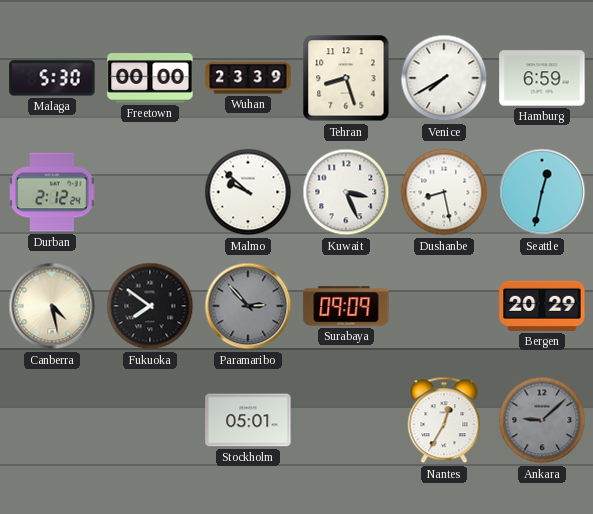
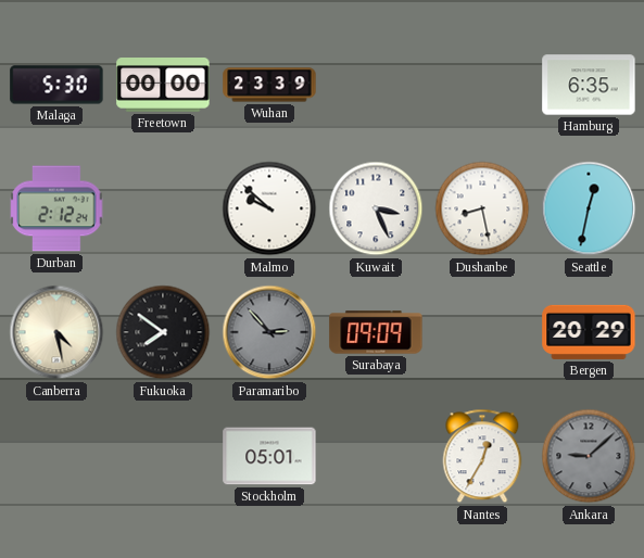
Tehran: 8:27 -> none
Venice: 7:40 -> none
Hamburg: 6:59 -> 6:35
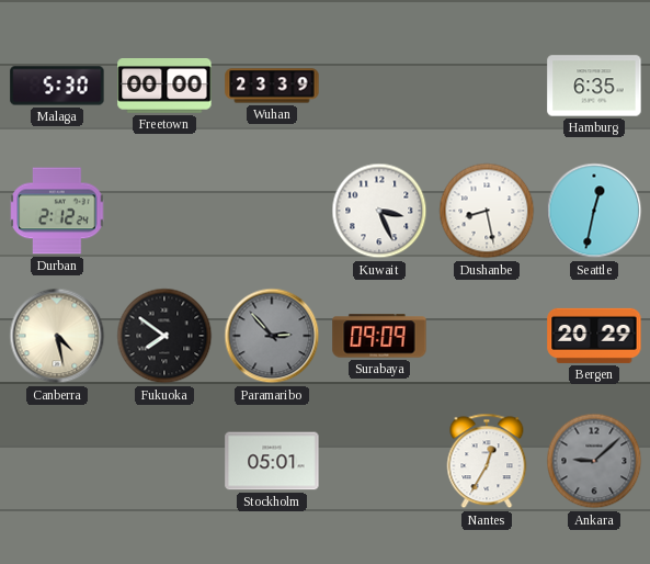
Malmo: 9:52 -> none
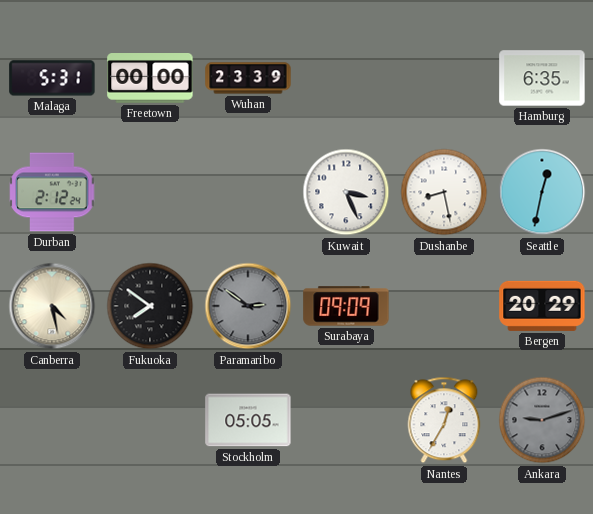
Malaga: 5:30 -> 5:31
Paramaribo: 2:53 -> 2:51
Stockholm: 05:01 -> 05:05
Ankara: 9:08 -> 9:12
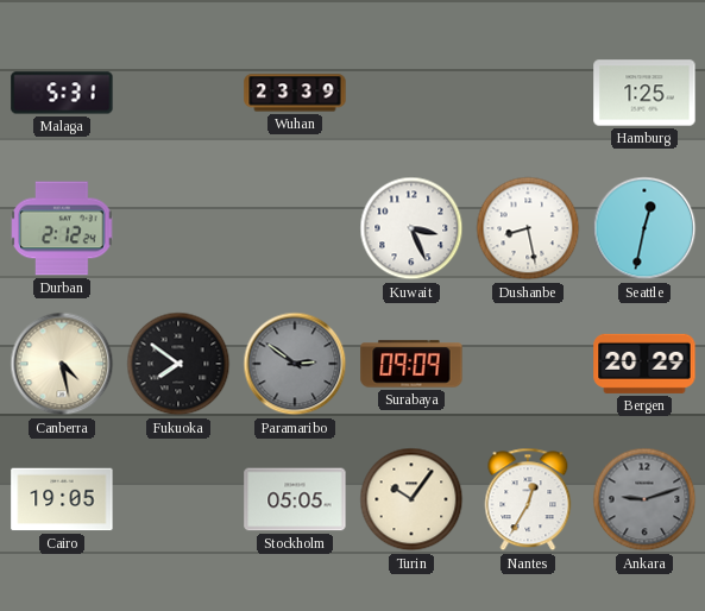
Freetown: 00:00 -> none
Hamburg: 6:35 -> 1:25
Cairo: none -> 19:05
Turin: none -> 10:06
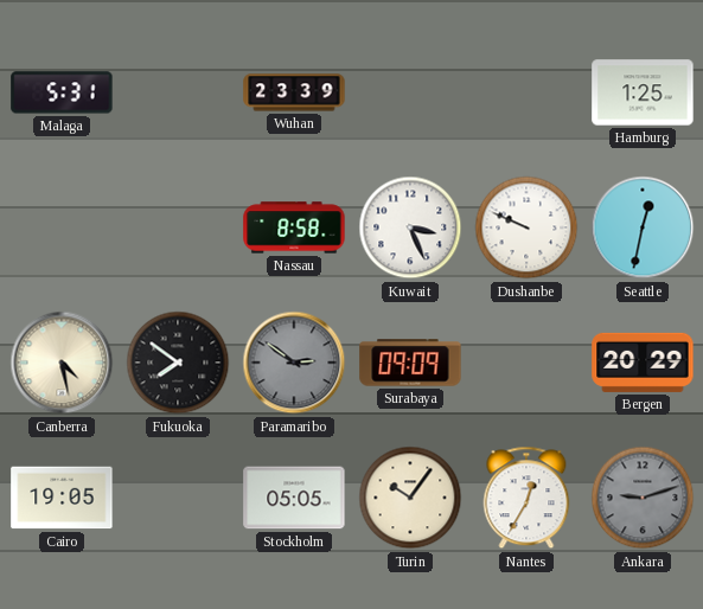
Durban: 2:12 -> none
Nassau: none -> 8:58
Dushanbe: 8:28 -> 9:49
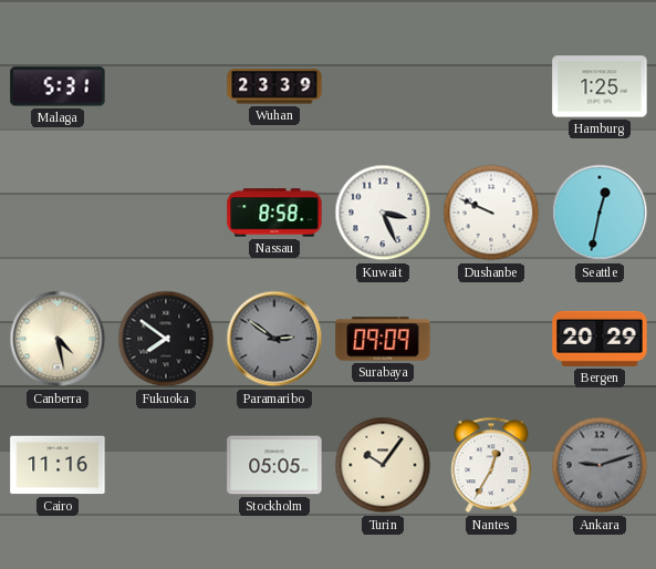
Cairo: 19:05 -> 11:16
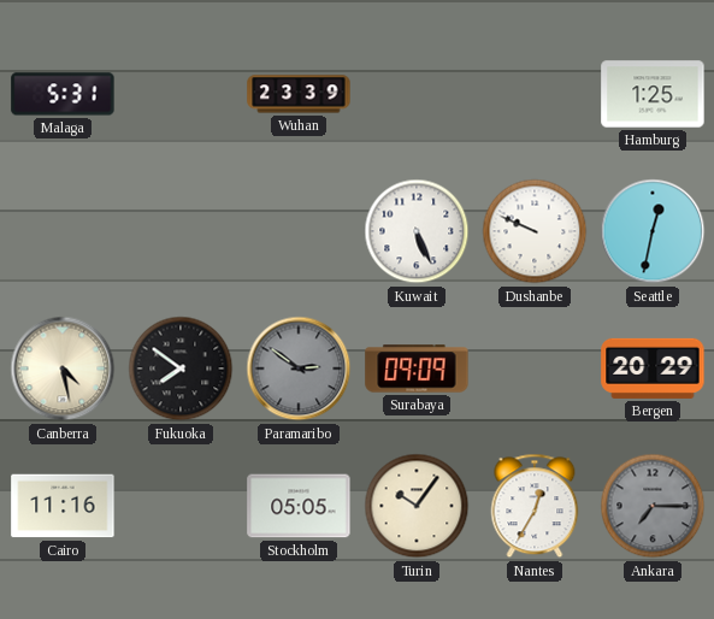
Nassau: 8:58 -> none
Kuwait: 3:26 -> 5:26
Ankara: 9:12 -> 7:15
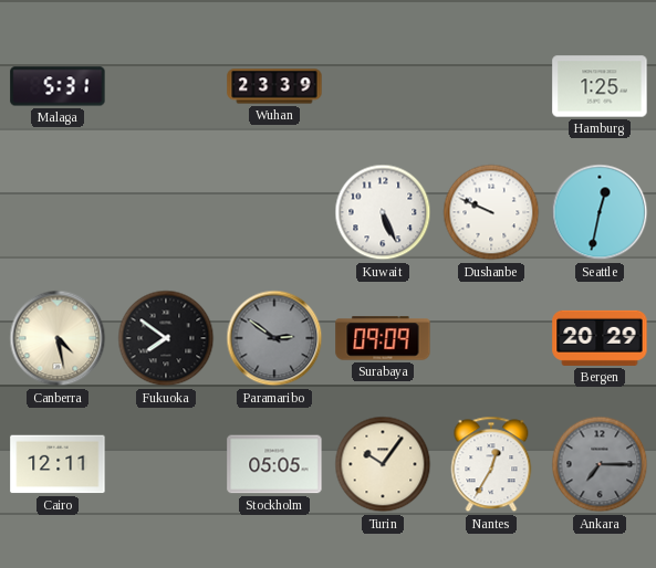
Cairo: 11:16 -> 12:11
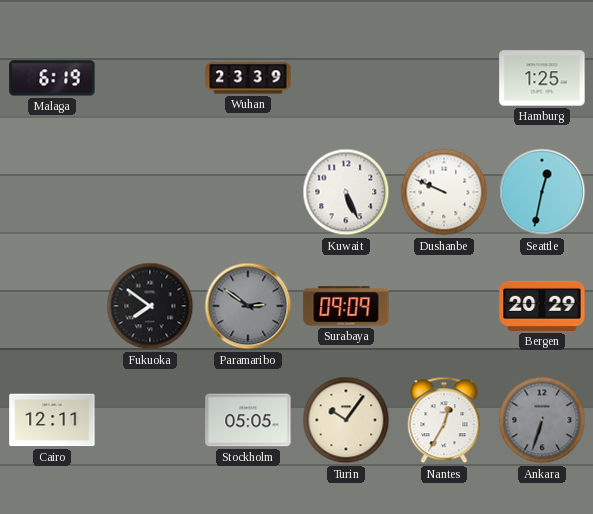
Malaga: 5:31 -> 6:19
Canberra: 4:28 -> none
Ankara: 7:15 -> 6:33
